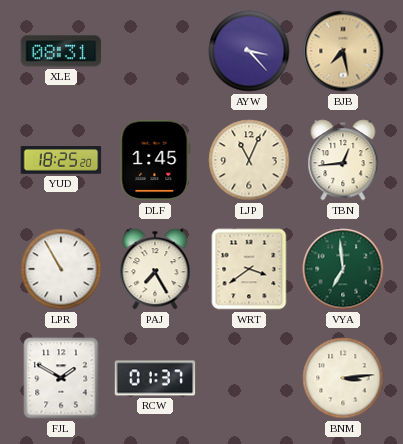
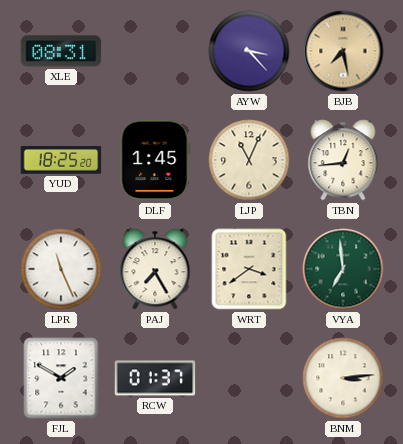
LPR: 10:55 -> 11:26
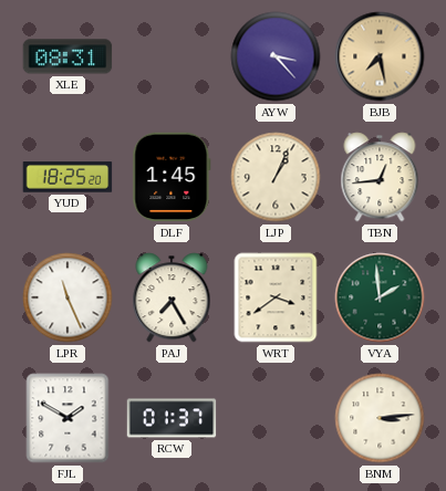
LJP: 11:04 -> 1:04
VYA: 6:59 -> 1:59
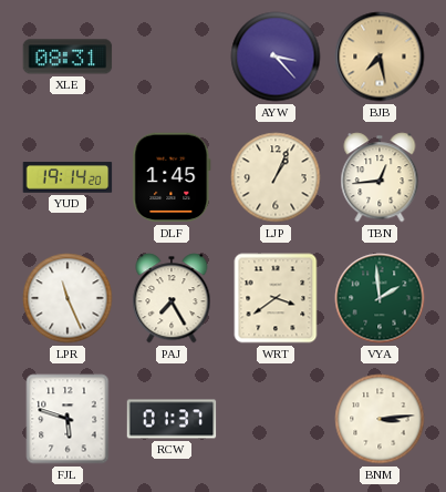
YUD: 18:25 -> 19:14
FJL: 1:50 -> 5:48
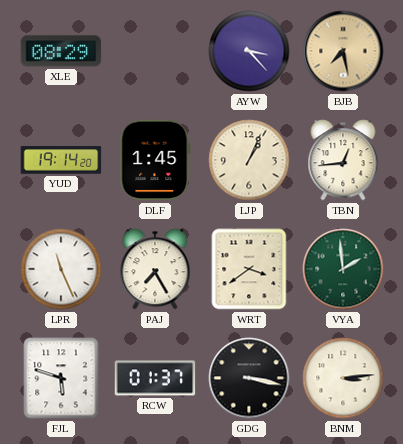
XLE: 08:31 -> 08:29
GDG: none -> 3:17
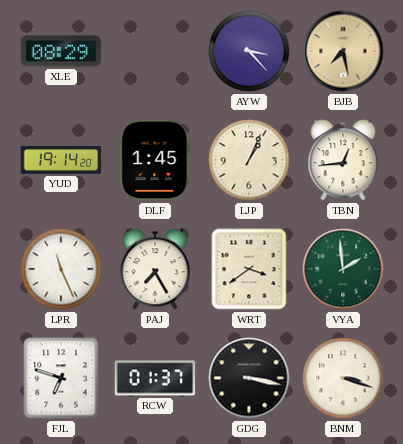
FJL: 5:48 -> 6:48
BNM: 3:14 -> 3:18
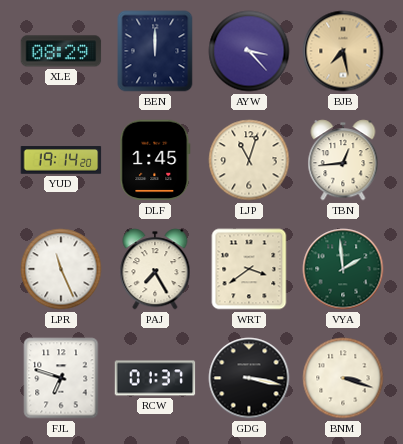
BEN: none -> 12:00
LJP: 1:04 -> 11:03
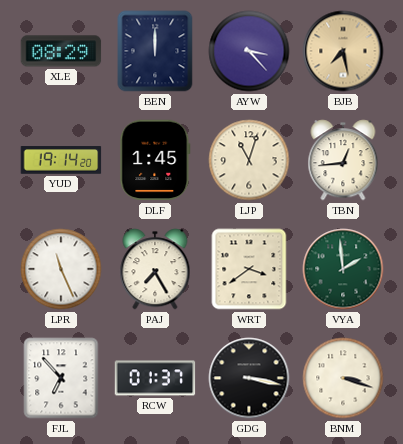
FJL: 6:48 -> 6:53
